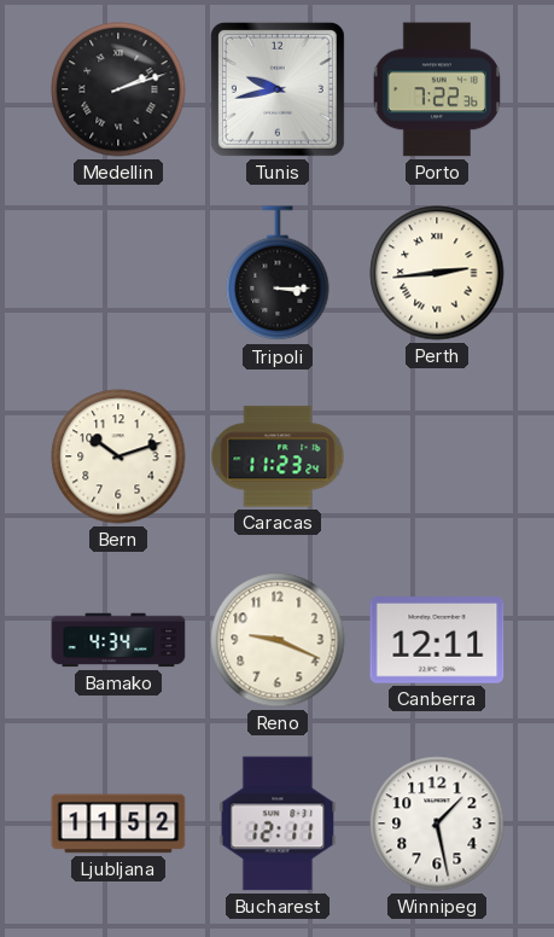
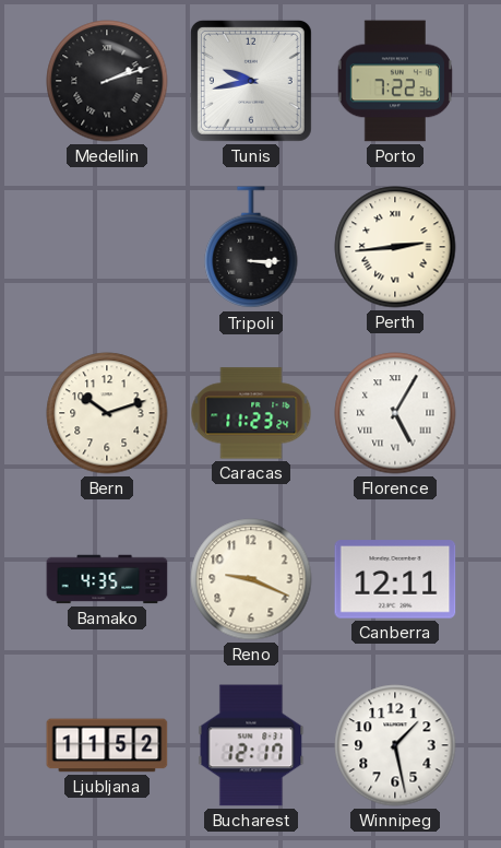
Florence: none -> 5:05
Bamako: 4:34 -> 4:35
Bucharest: 12:11 -> 12:17
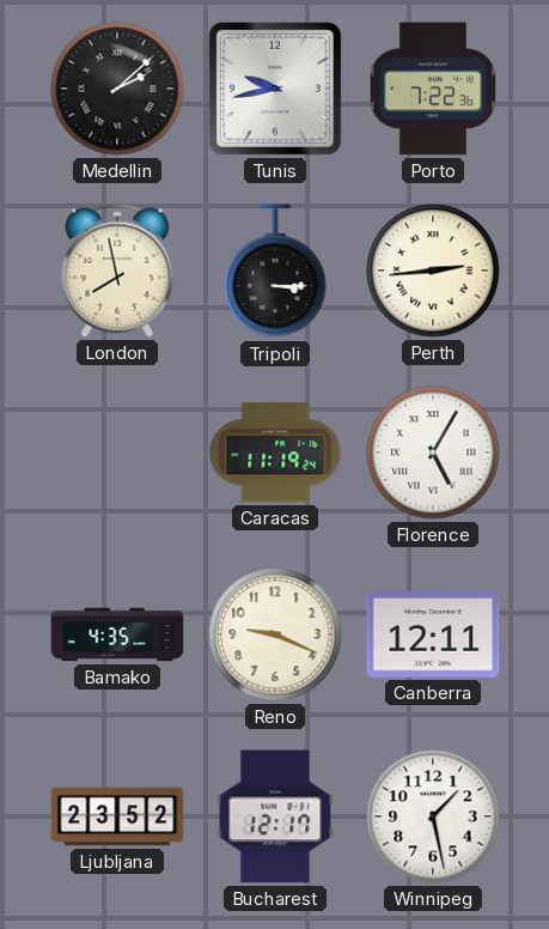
Medellin: 2:12 -> 2:08
London: none -> 7:58
Bern: 10:12 -> none
Caracas: 11:23 -> 11:19
Ljubljana: 11:52 -> 23:52
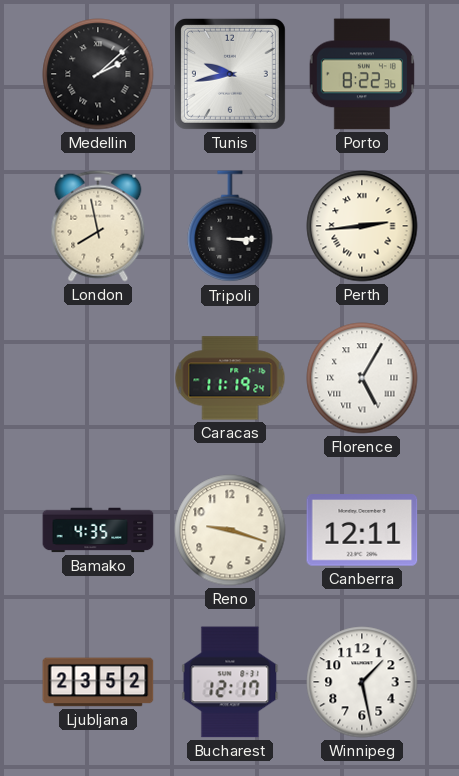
Porto: 7:22 -> 8:22
Reno: 9:19 -> 9:18
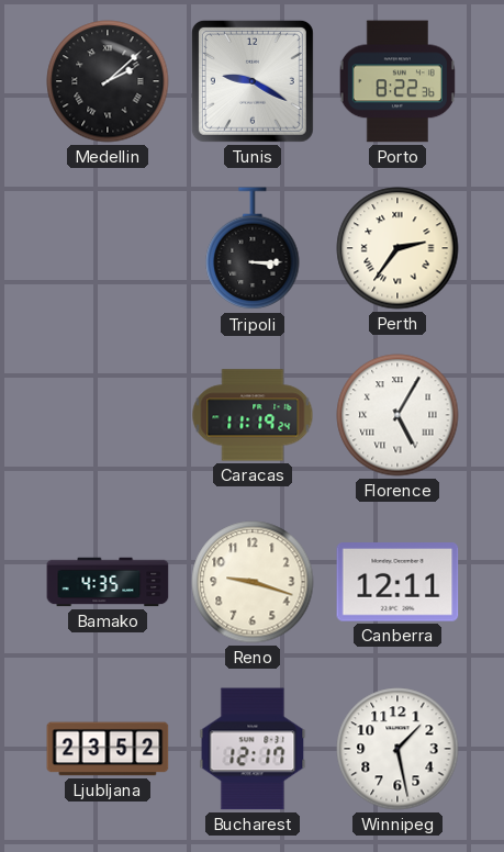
Tunis: 9:43 -> 9:20
London: 7:58 -> none
Perth: 2:44 -> 2:36
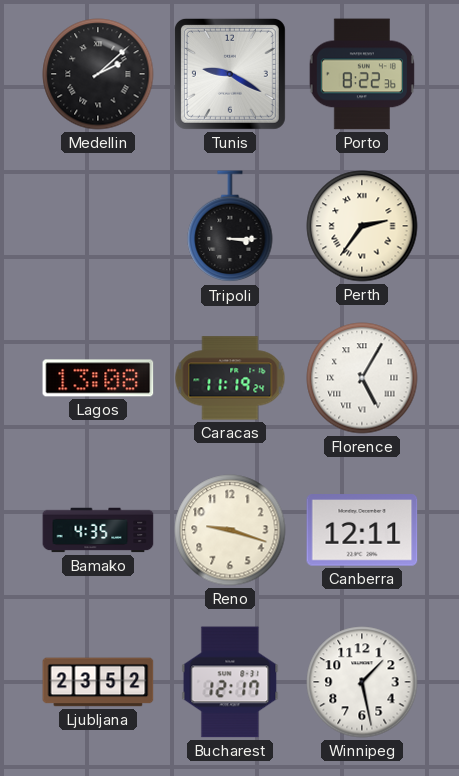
Lagos: none -> 13:08
